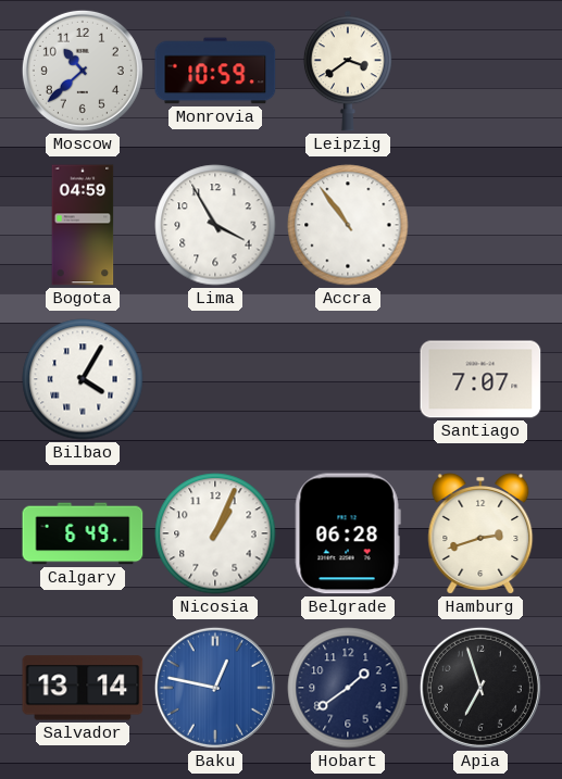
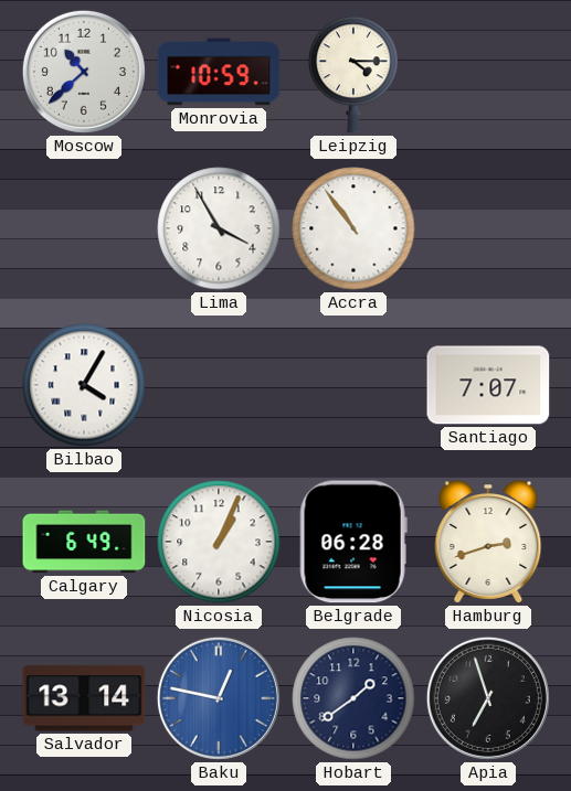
Leipzig: 3:39 -> 4:15
Bogota: 04:59 -> none
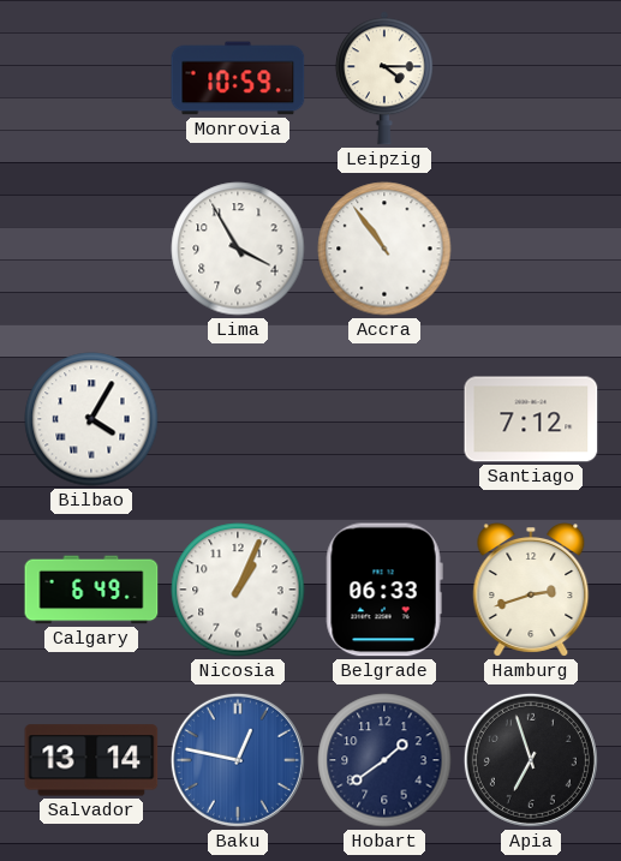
Moscow: 10:38 -> none
Santiago: 7:07 -> 7:12
Belgrade: 06:28 -> 06:33
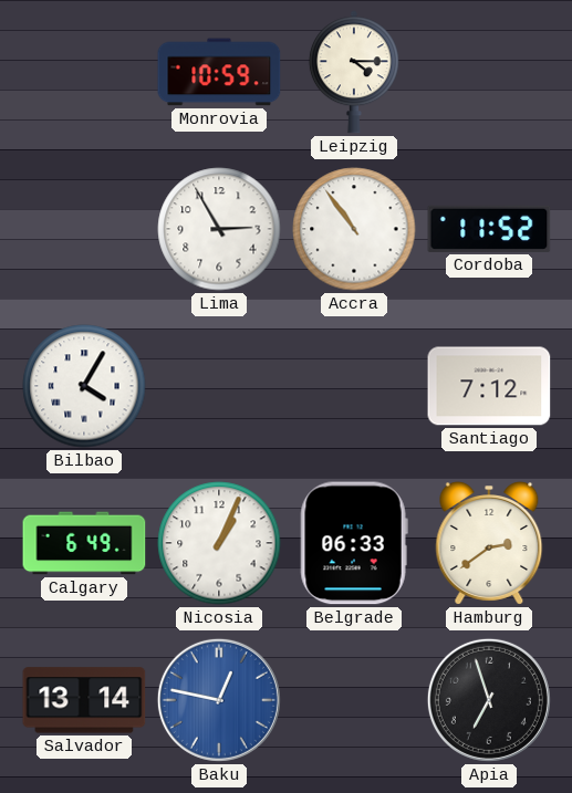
Lima: 3:55 -> 2:55
Cordoba: none -> 11:52
Hamburg: 2:42 -> 2:39
Hobart: 1:39 -> none
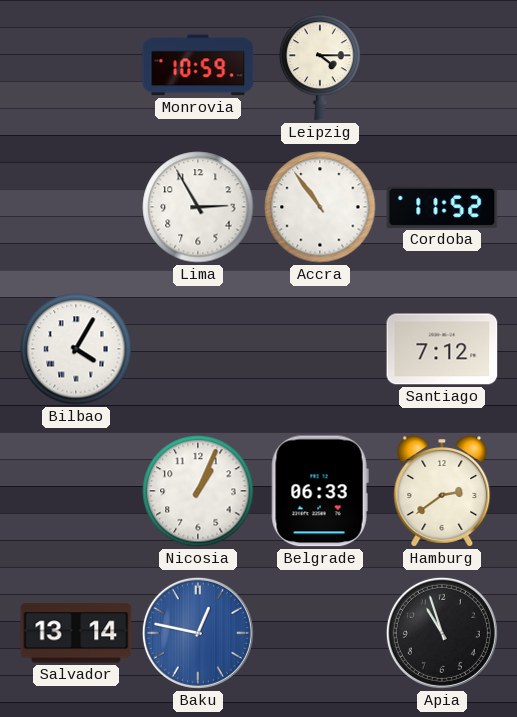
Calgary: 6:49 -> none
Apia: 6:57 -> 10:57
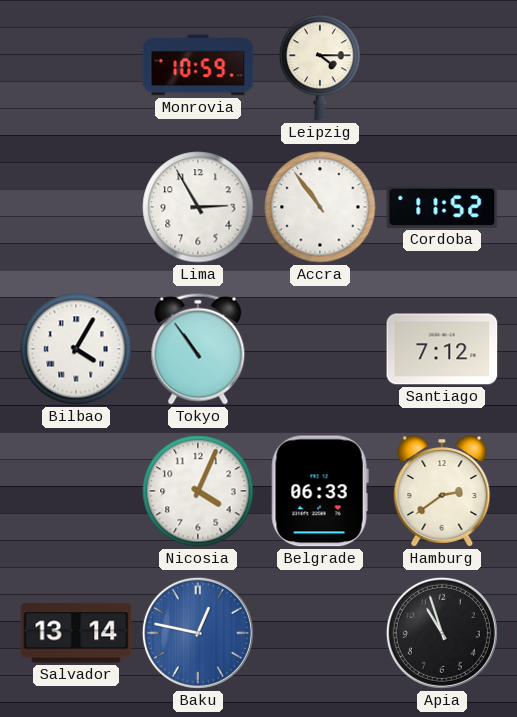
Tokyo: none -> 10:54
Nicosia: 1:04 -> 4:04
